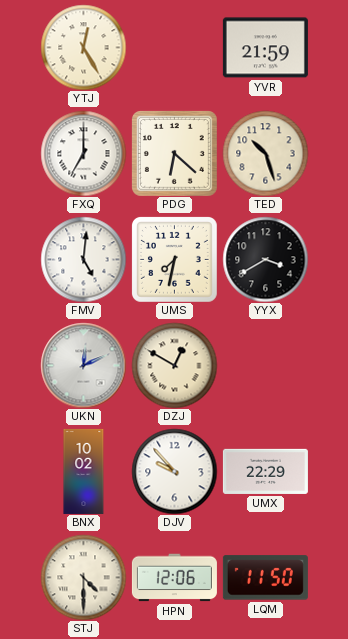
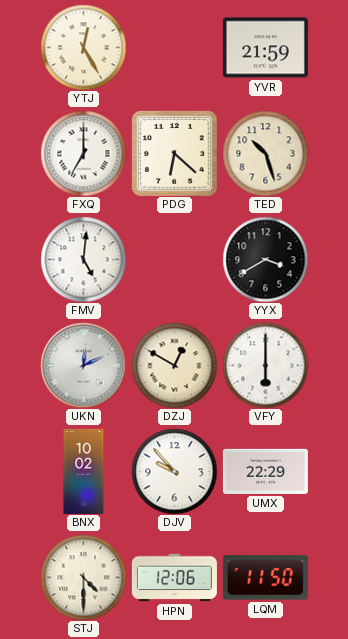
UMS: 7:32 -> none
VFY: none -> 6:00
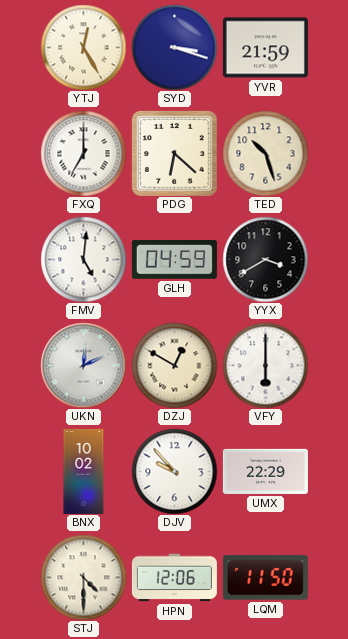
SYD: none -> 3:18
GLH: none -> 04:59
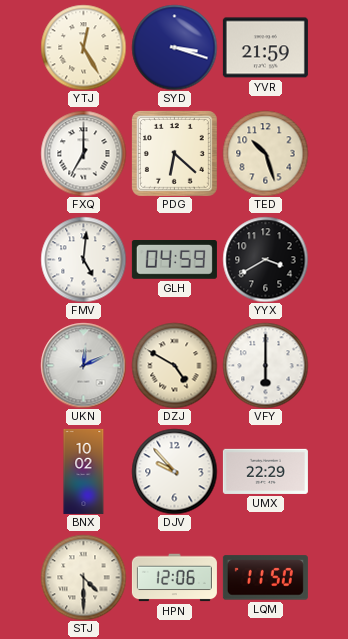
DZJ: 12:50 -> 4:50
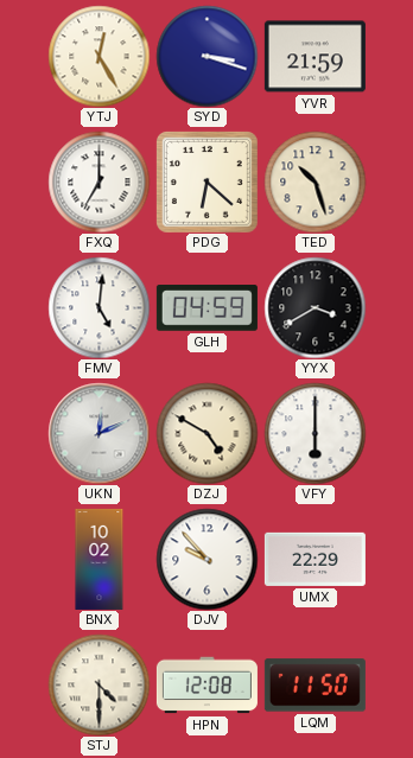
HPN: 12:06 -> 12:08
